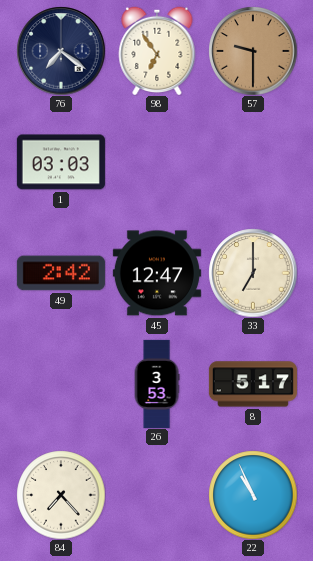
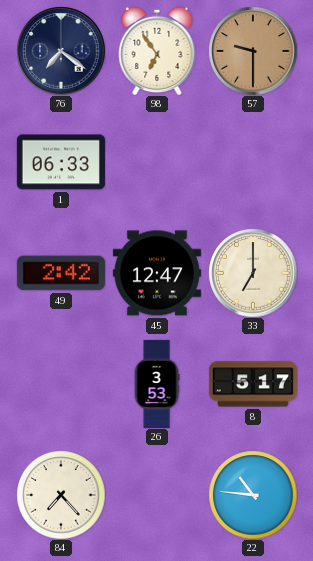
1: 03:03 -> 06:33
22: 10:56 -> 10:46
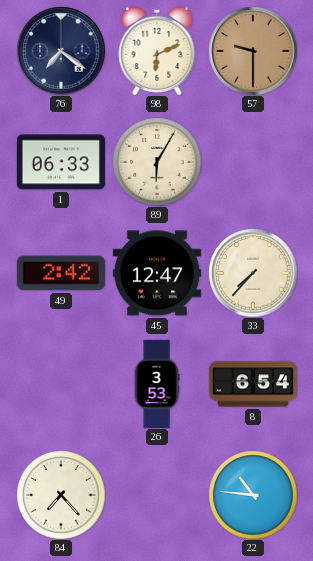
98: 6:54 -> 6:11
89: none -> 6:05
33: 7:00 -> 7:37
8: 5:17 -> 6:54
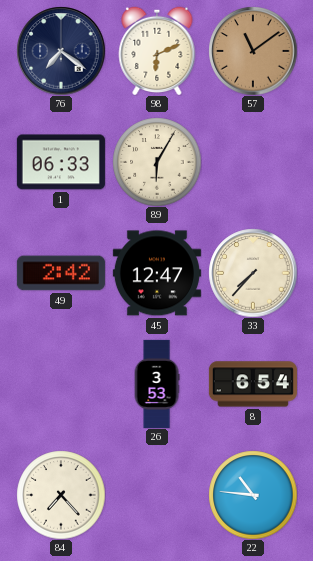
57: 9:30 -> 11:09
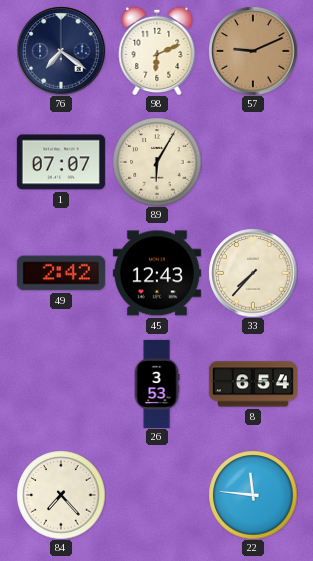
57: 11:09 -> 9:11
1: 06:33 -> 07:07
45: 12:47 -> 12:43
22: 10:46 -> 11:46
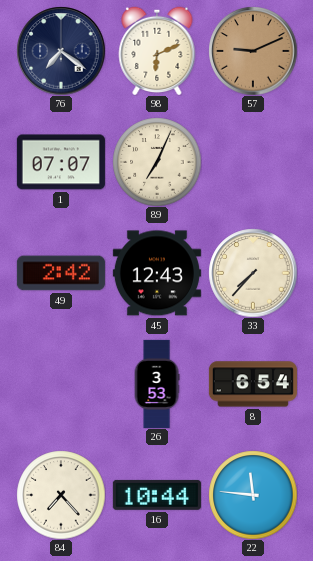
89: 6:05 -> 7:04
16: none -> 10:44
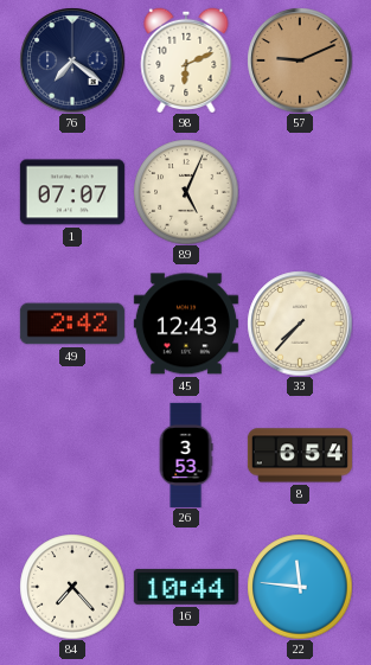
89: 7:04 -> 5:04
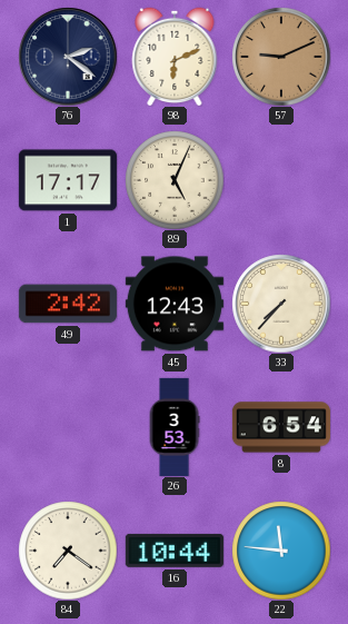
76: 7:21 -> 2:21
1: 07:07 -> 17:17
84: 7:23 -> 7:21
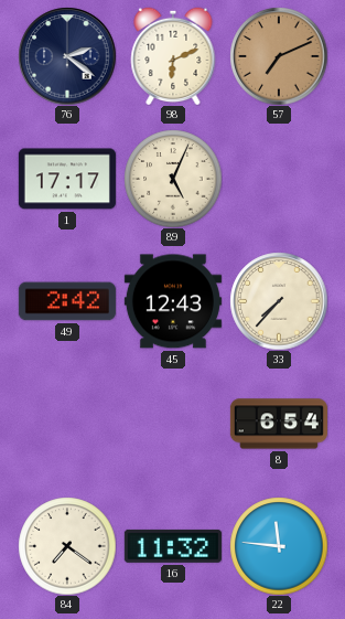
57: 9:11 -> 7:11
26: 3:53 -> none
16: 10:44 -> 11:32
